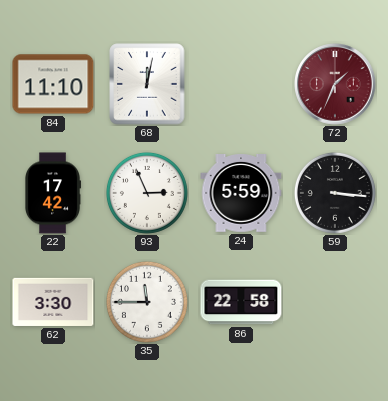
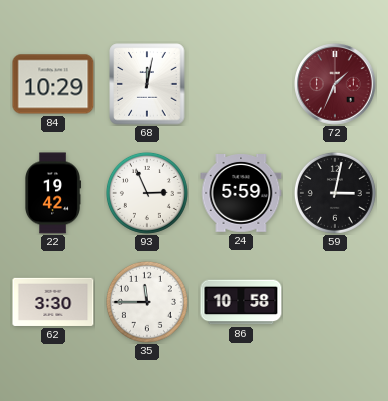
84: 11:10 -> 10:29
22: 17:42 -> 19:42
59: 3:16 -> 3:02
86: 22:58 -> 10:58
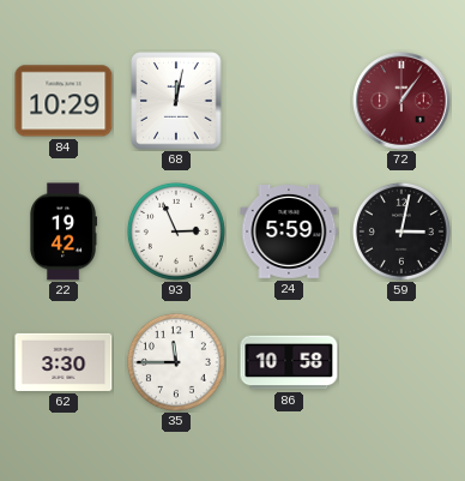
72: 1:34 -> 1:06
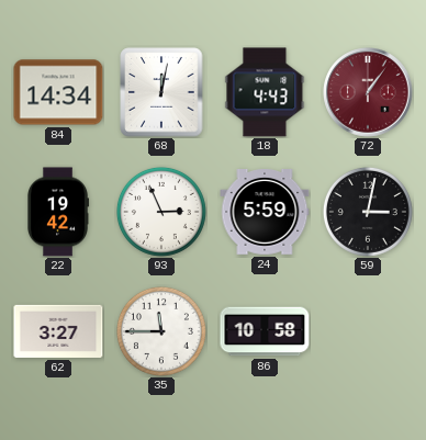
84: 10:29 -> 14:34
18: none -> 4:43
62: 3:30 -> 3:27
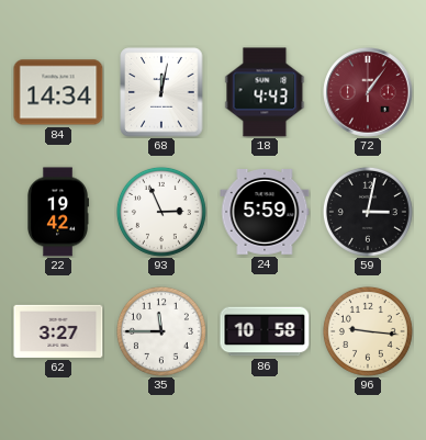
96: none -> 9:16
